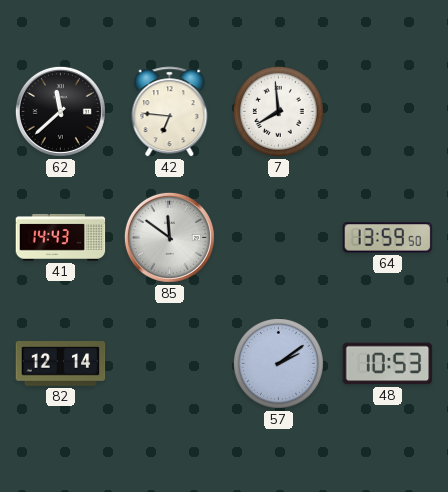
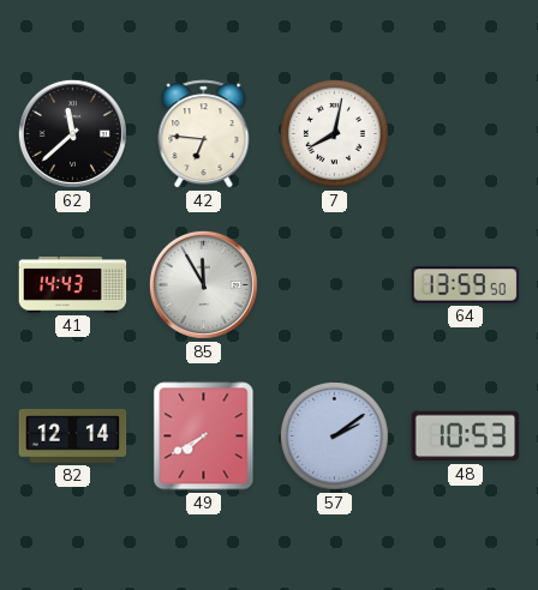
7: 7:59 -> 8:02
85: 11:51 -> 11:55
49: none -> 7:40
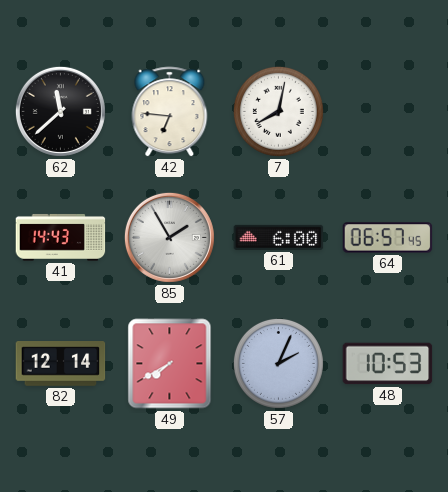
85: 11:55 -> 1:55
61: none -> 6:00
64: 13:59 -> 06:57
57: 2:09 -> 2:04
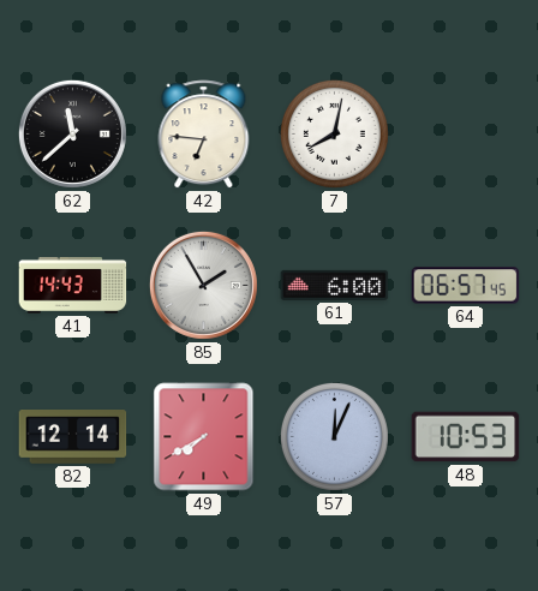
57: 2:04 -> 12:04
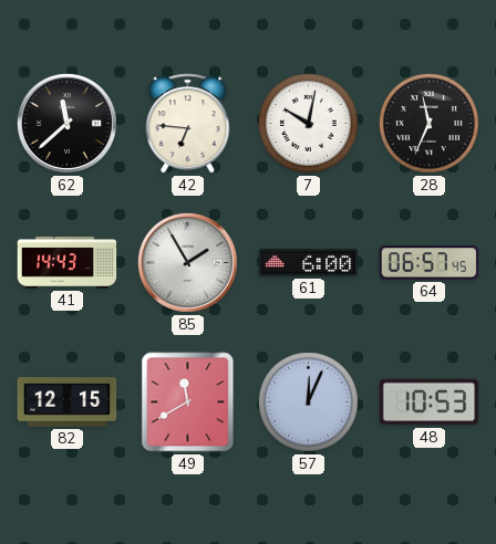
7: 8:02 -> 10:02
28: none -> 11:34
82: 12:14 -> 12:15
49: 7:40 -> 11:40
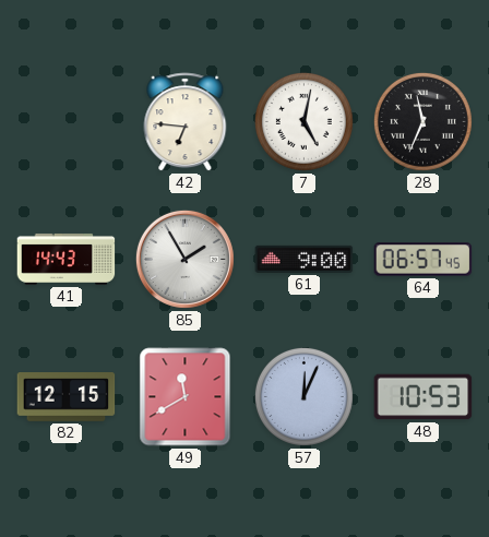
62: 11:38 -> none
7: 10:02 -> 5:02
61: 6:00 -> 9:00
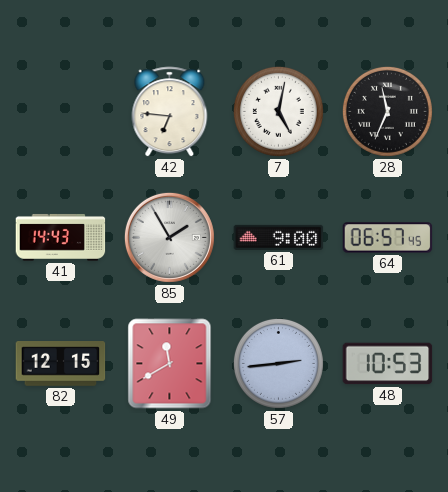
57: 12:04 -> 2:44
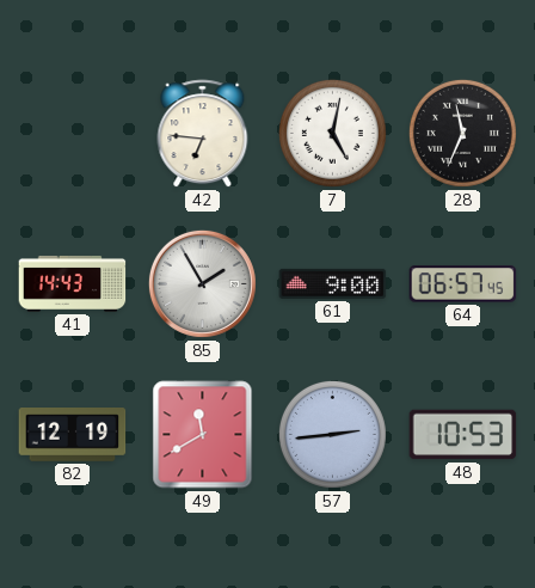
82: 12:15 -> 12:19
